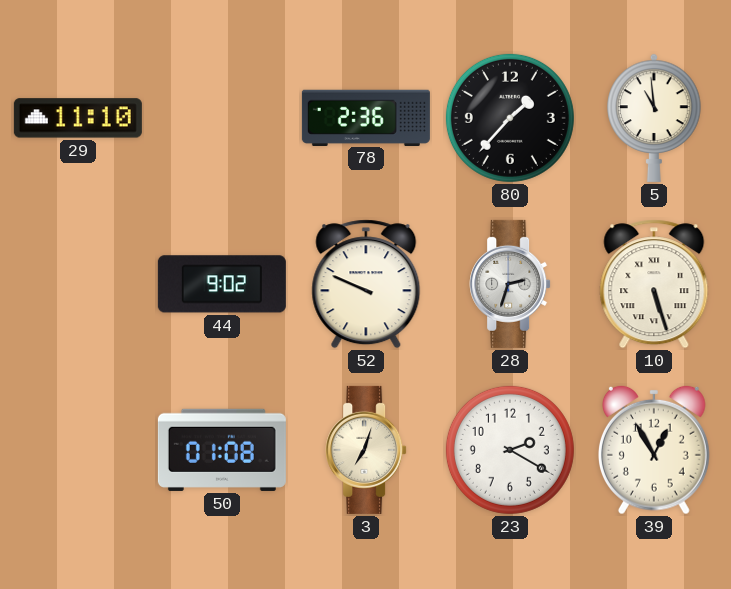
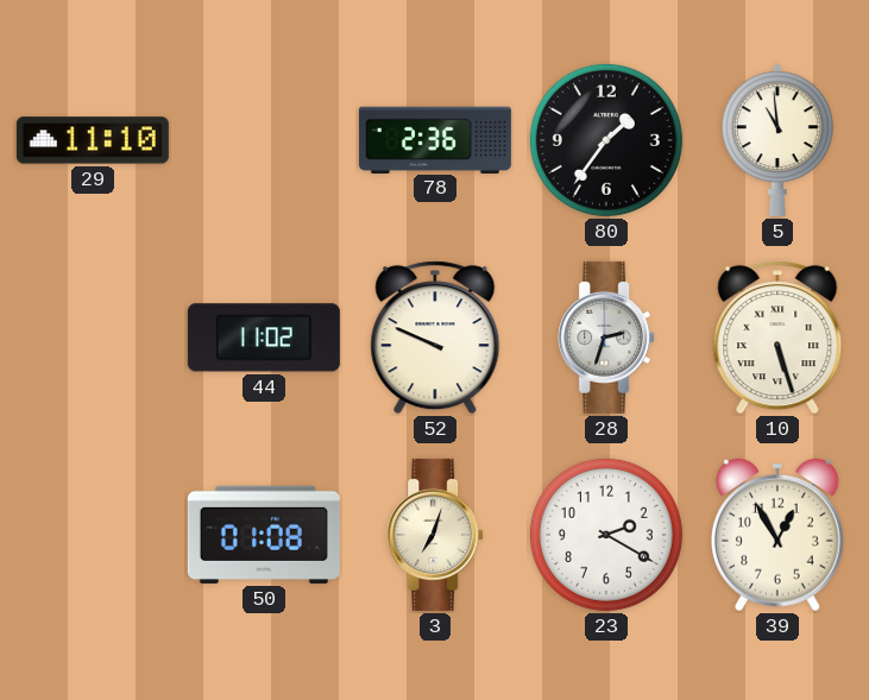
80: 1:37 -> 1:36
44: 9:02 -> 11:02
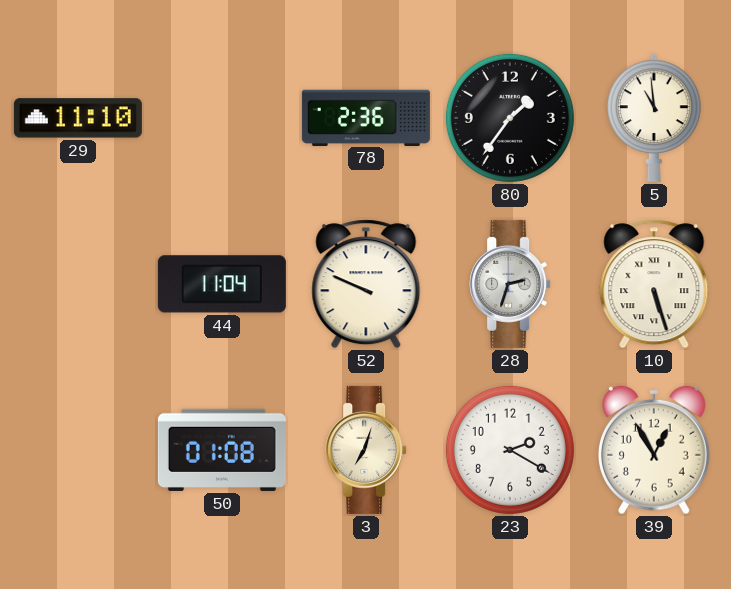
44: 11:02 -> 11:04
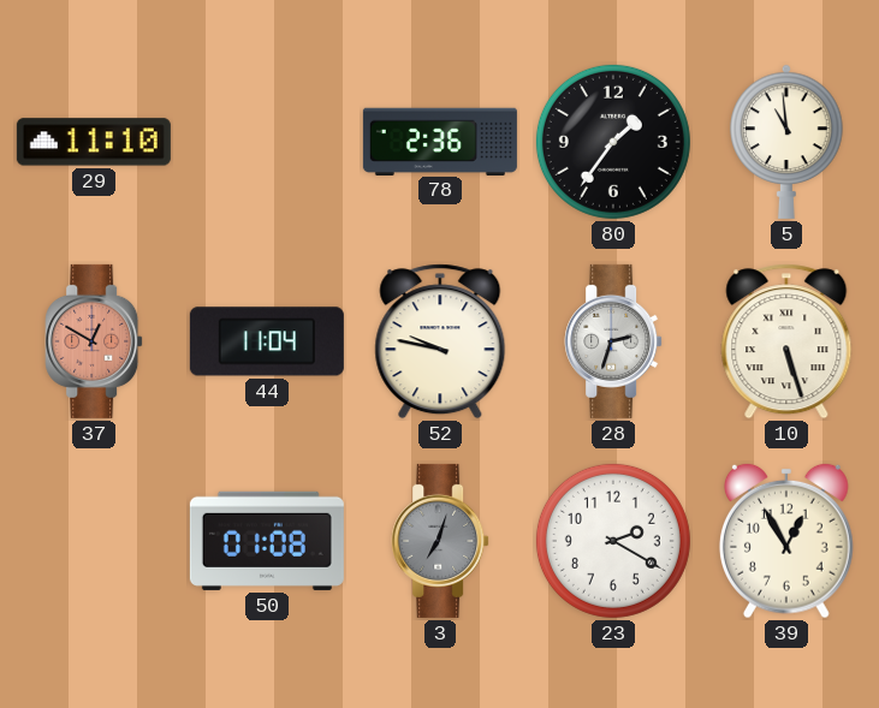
37: none -> 12:50
52: 9:49 -> 9:47
3 dial: cream -> grey
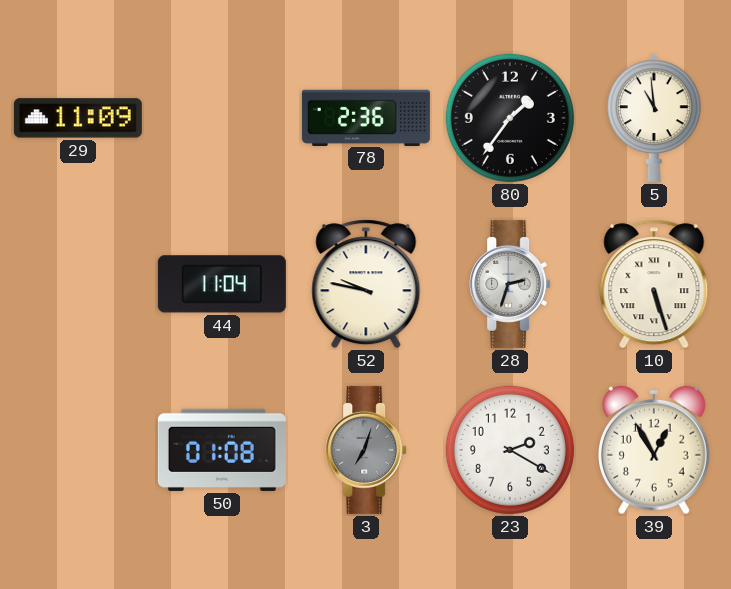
29: 11:10 -> 11:09
37: 12:50 -> none
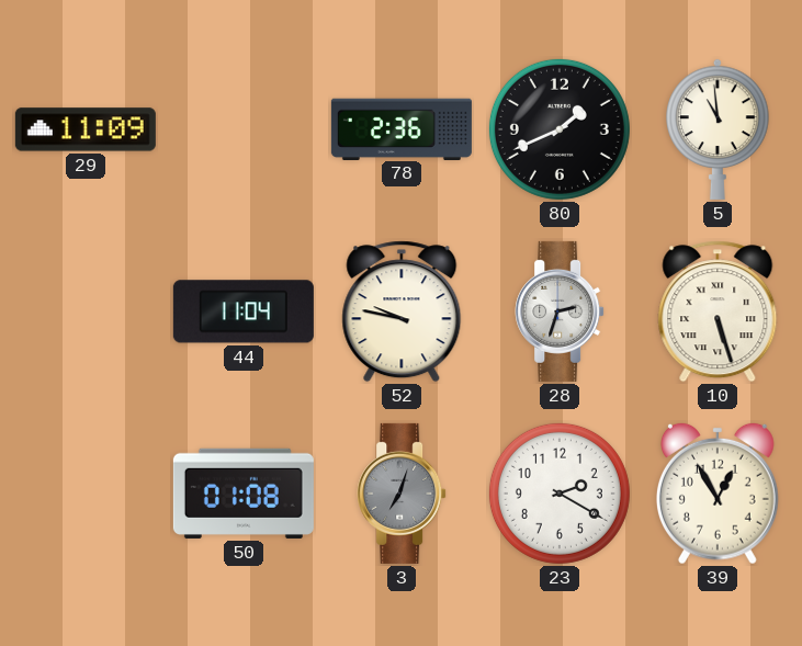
80: 1:36 -> 1:41
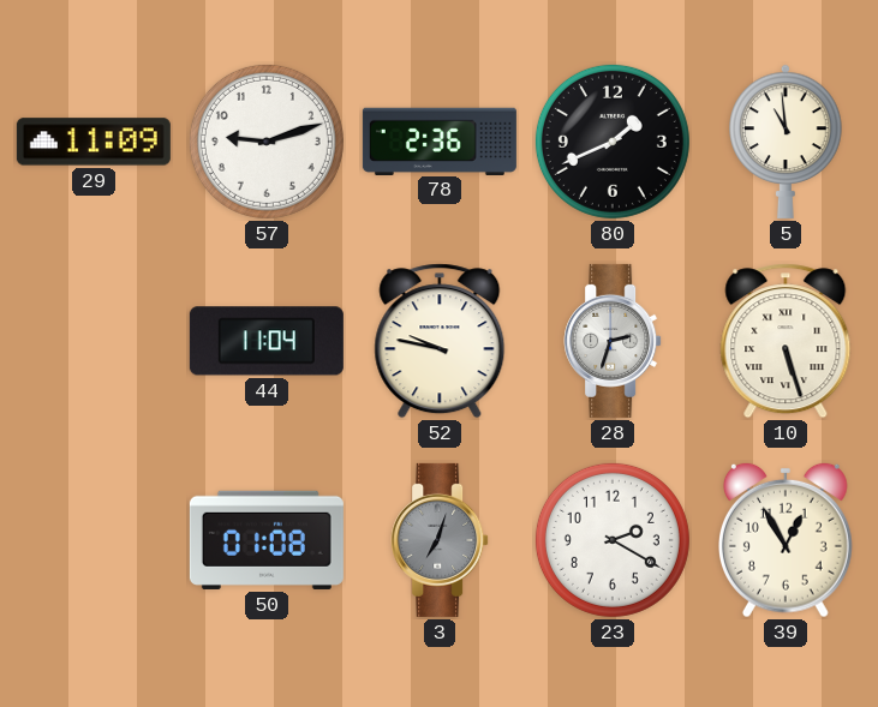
57: none -> 9:12
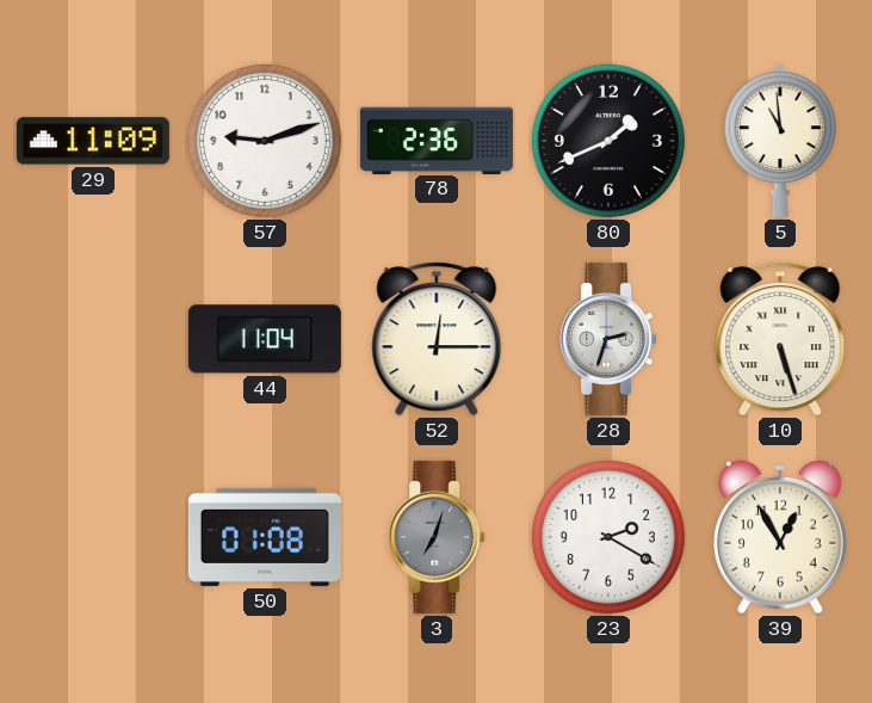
52: 9:47 -> 12:15
